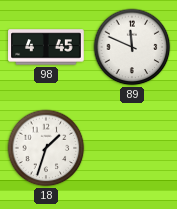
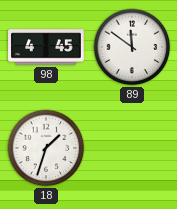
89: 11:49 -> 11:51
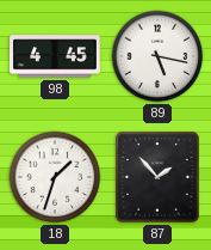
89: 11:51 -> 5:17
87: none -> 1:53
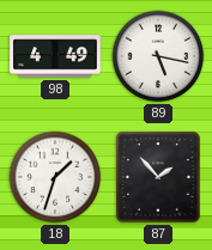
98: 4:45 -> 4:49
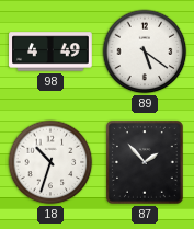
89: 5:17 -> 5:21
18: 1:33 -> 10:33
